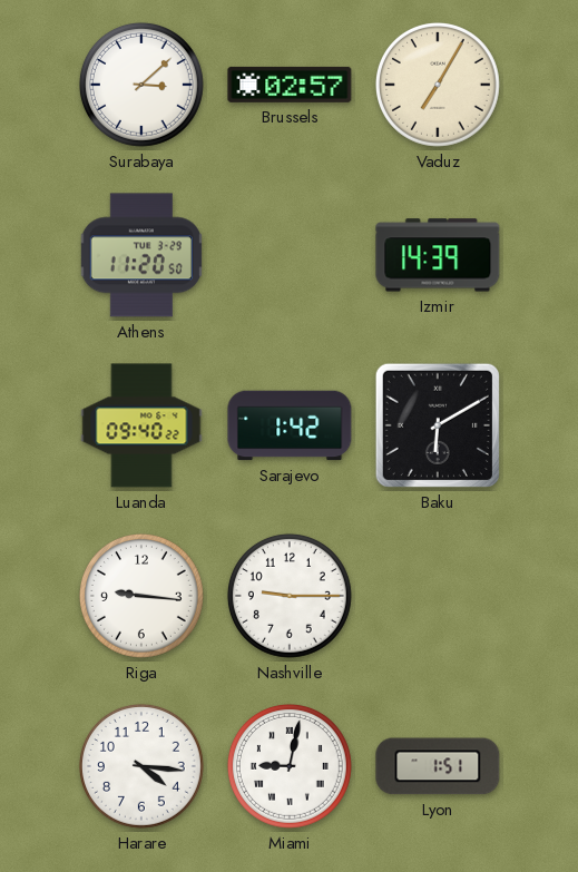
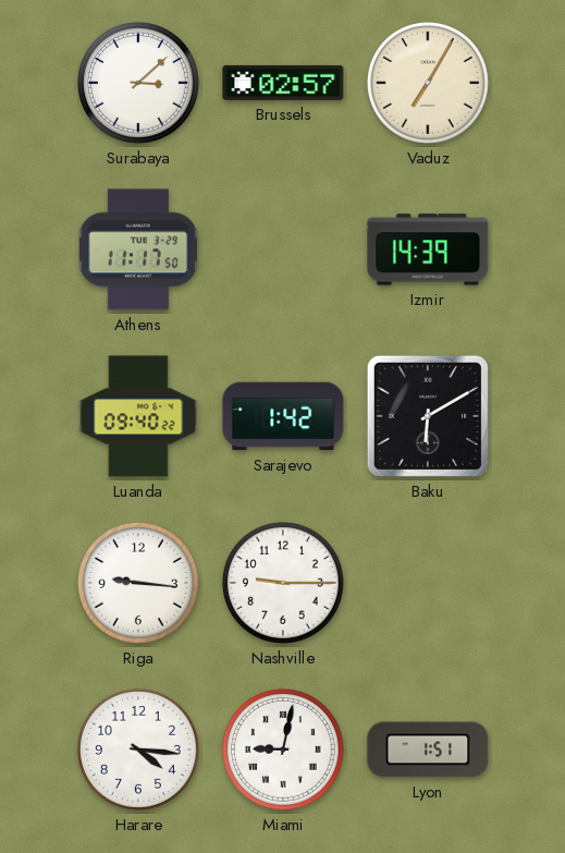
Athens: 11:20 -> 11:17
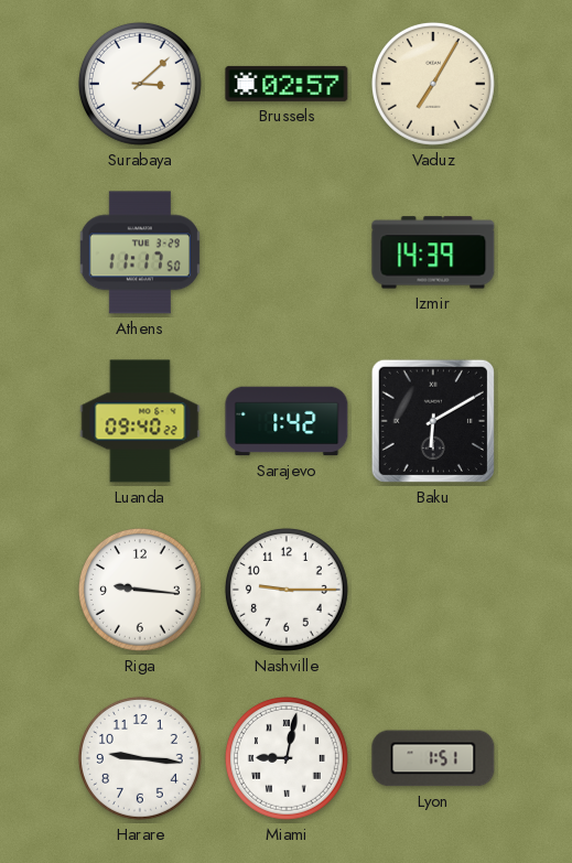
Harare: 4:16 -> 9:16
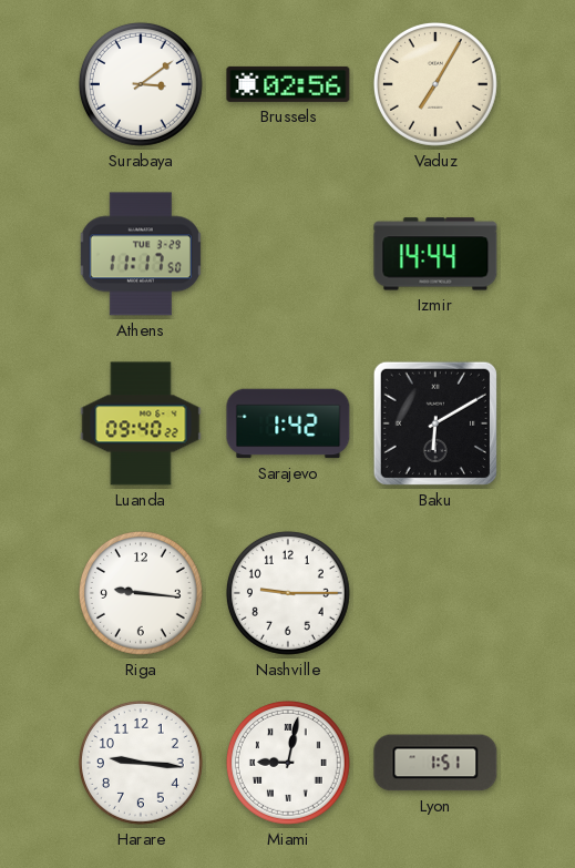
Surabaya: 3:08 -> 3:09
Brussels: 02:57 -> 02:56
Izmir: 14:39 -> 14:44
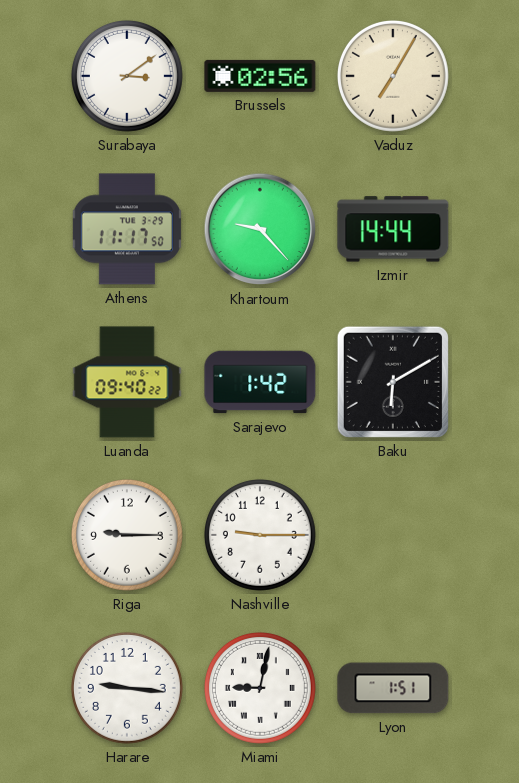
Khartoum: none -> 9:23
Riga: 9:16 -> 9:15
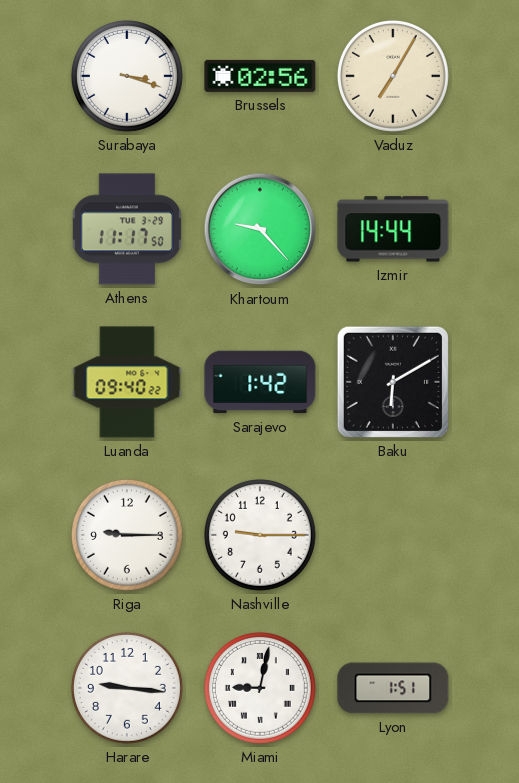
Surabaya: 3:09 -> 3:18
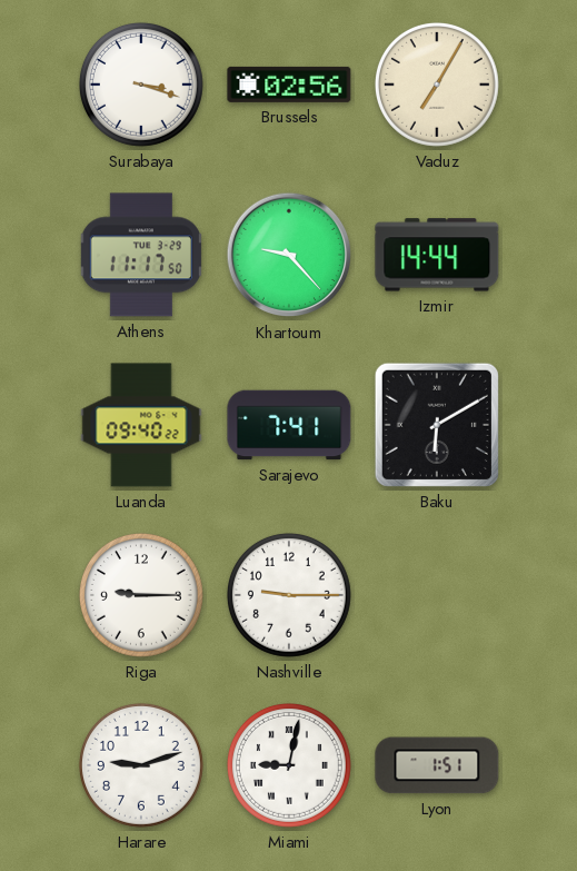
Sarajevo: 1:42 -> 7:41
Harare: 9:16 -> 9:12
